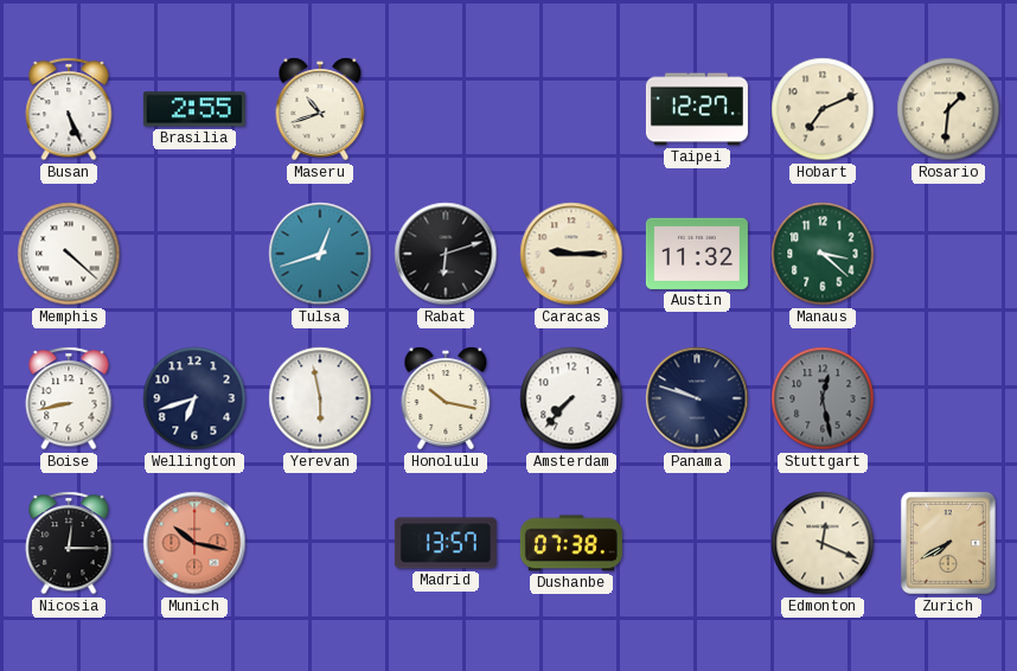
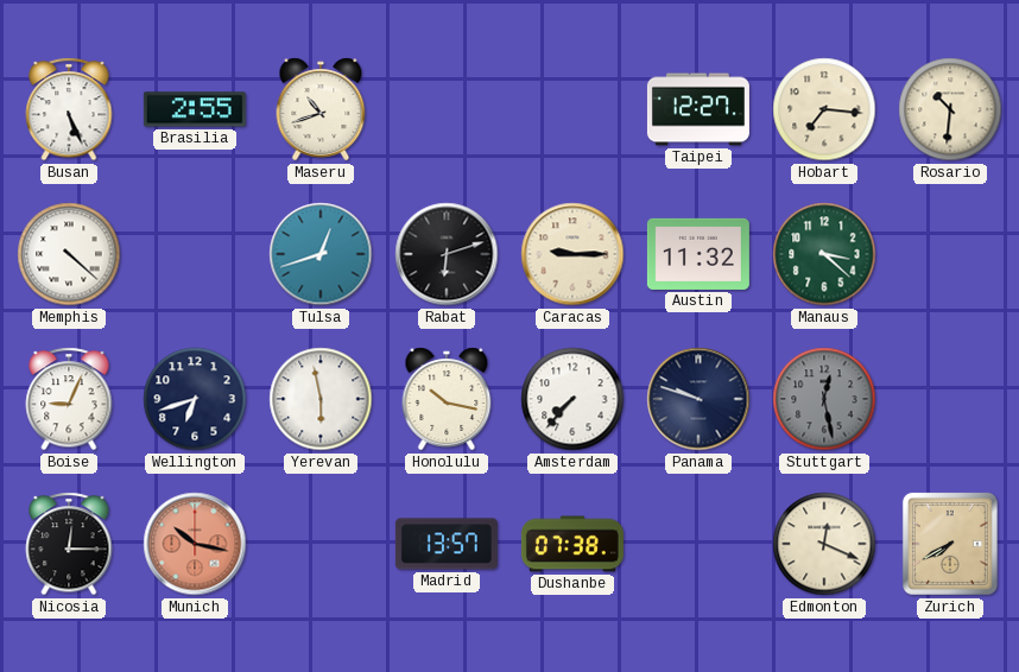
Hobart: 7:11 -> 7:16
Rosario: 1:31 -> 10:31
Boise: 8:43 -> 9:04
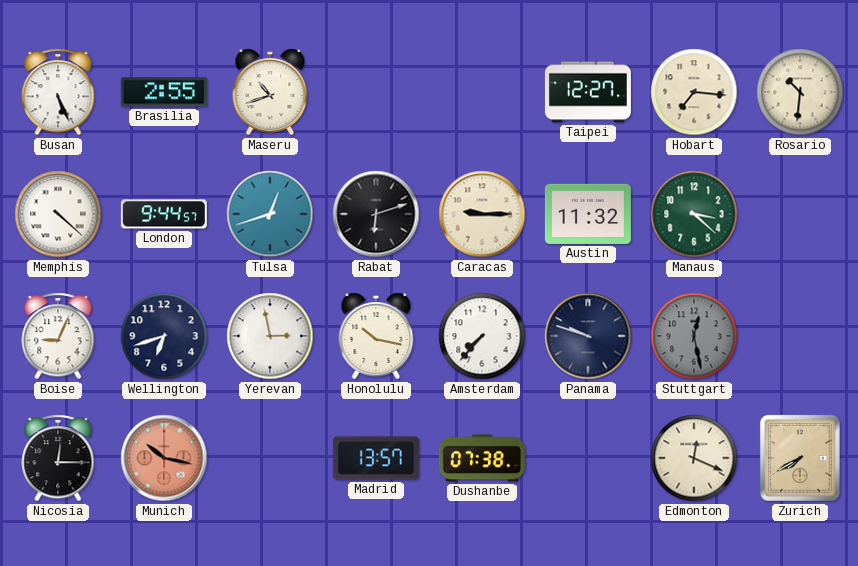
London: none -> 9:44
Yerevan: 5:58 -> 2:58
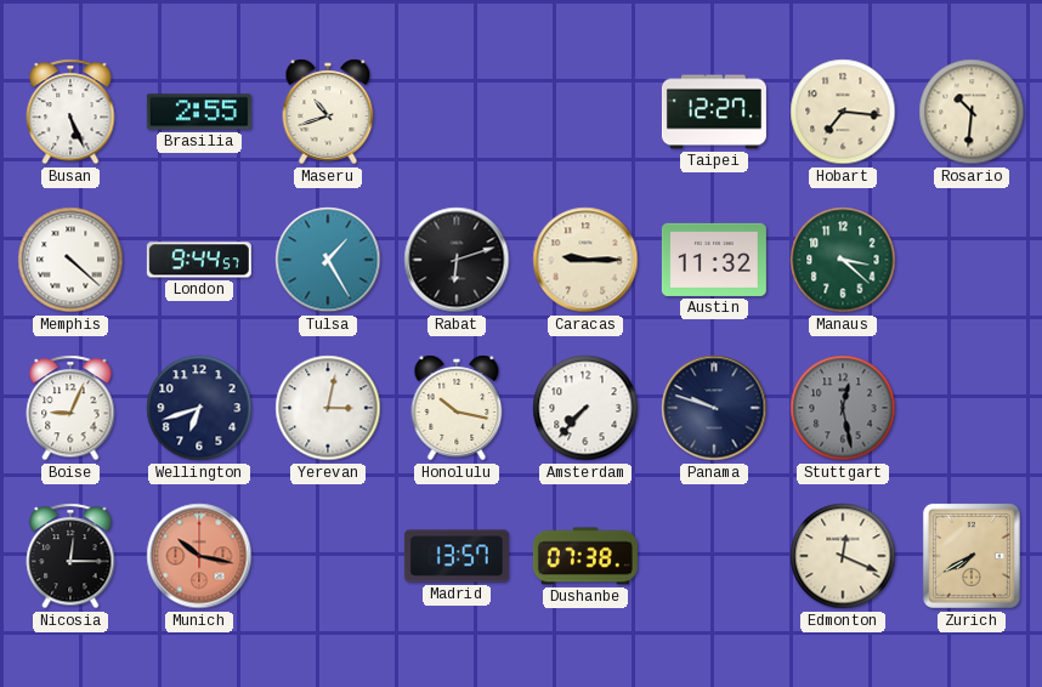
Tulsa: 12:42 -> 1:25
Yerevan: 2:58 -> 3:02
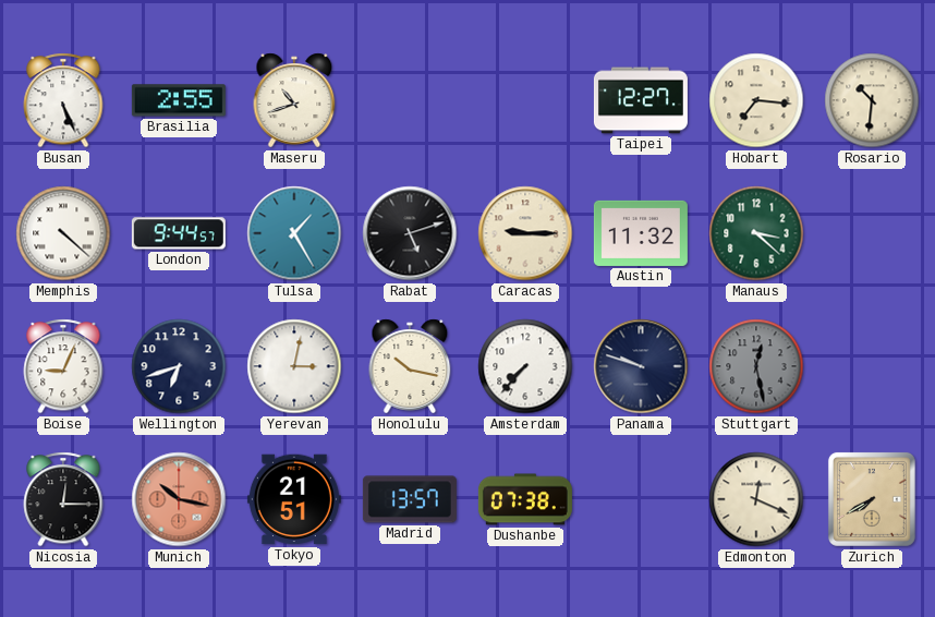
Rabat: 6:12 -> 5:12
Tokyo: none -> 21:51
